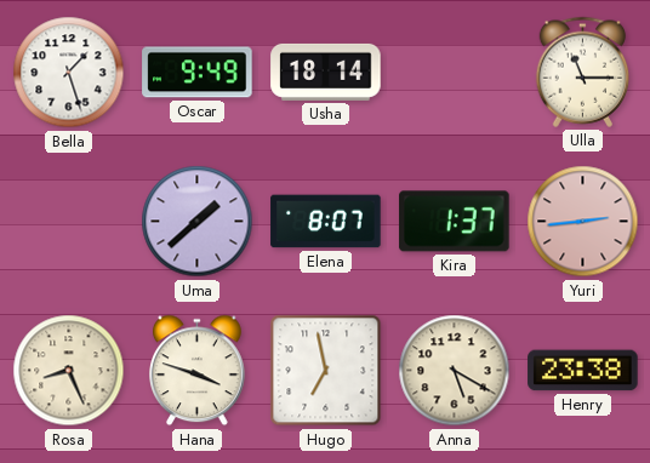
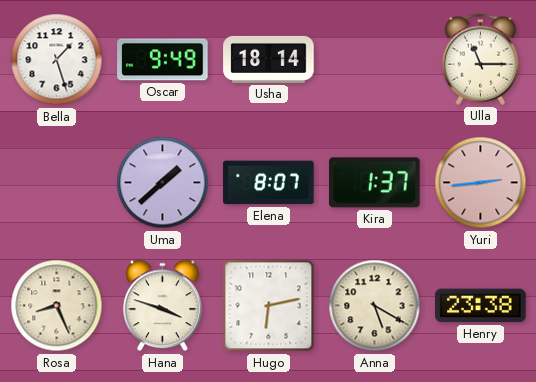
Hugo: 6:58 -> 6:13
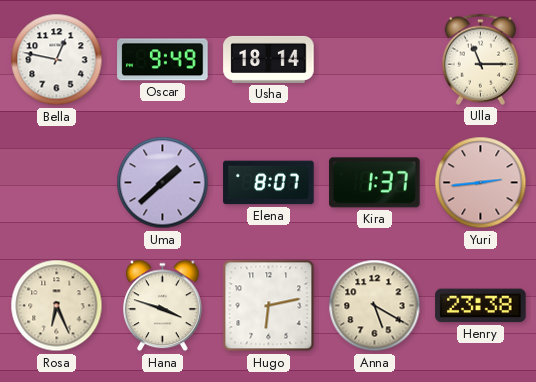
Bella: 1:27 -> 12:47
Rosa: 8:26 -> 6:26
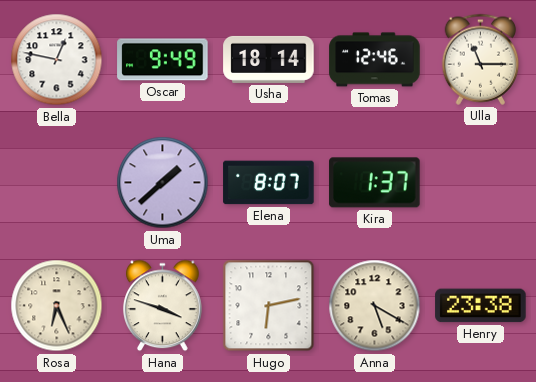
Tomas: none -> 12:46
Yuri: 2:44 -> none
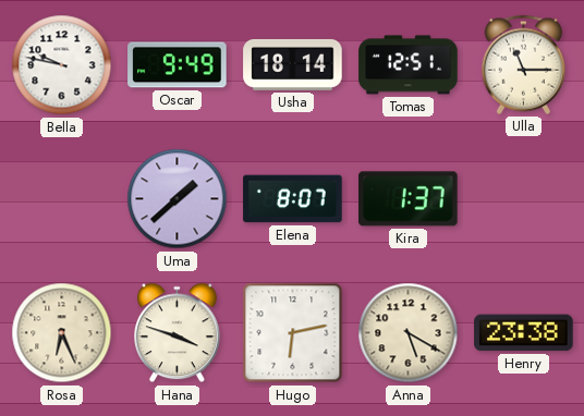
Bella: 12:47 -> 9:47
Tomas: 12:46 -> 12:51
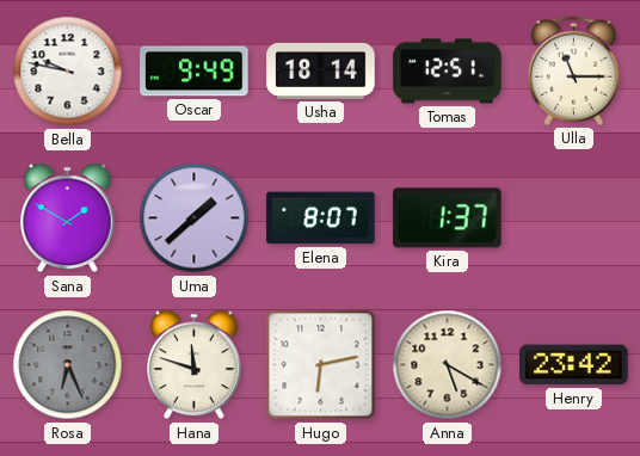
Sana: none -> 1:50
Rosa dial: cream -> grey
Hana: 3:48 -> 11:48
Henry: 23:38 -> 23:42
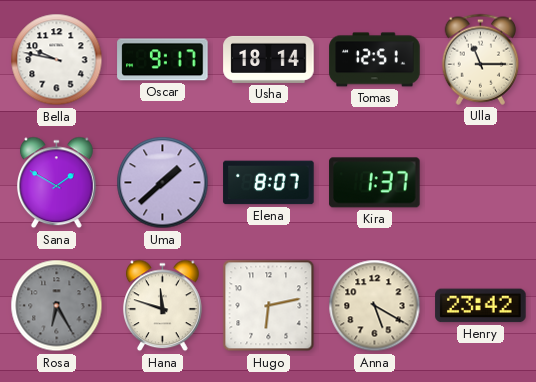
Oscar: 9:49 -> 9:17
Rosa: 6:26 -> 6:25
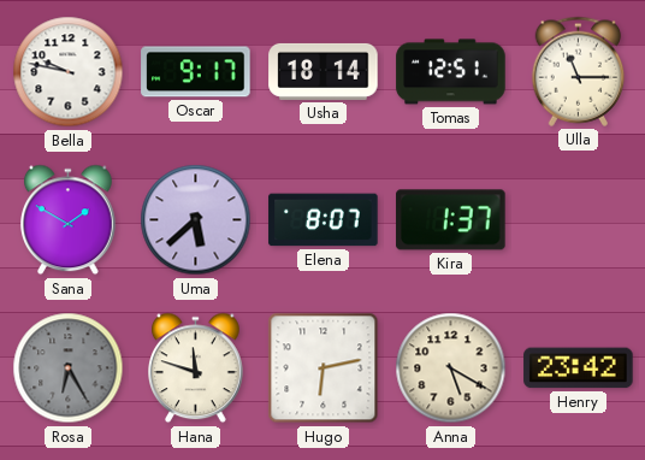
Uma: 1:38 -> 5:38
